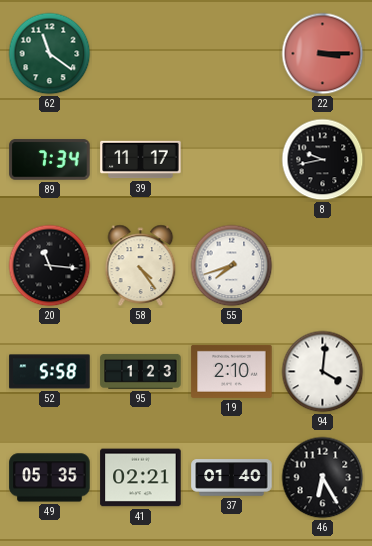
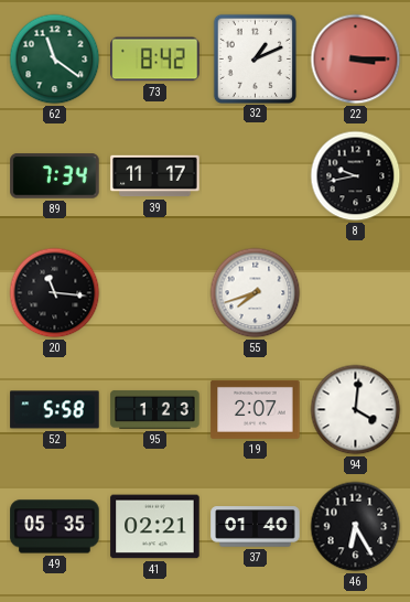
73: none -> 8:42
32: none -> 1:11
58: 4:24 -> none
19: 2:10 -> 2:07
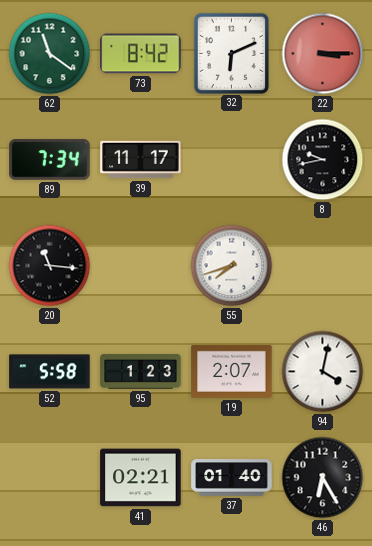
32: 1:11 -> 6:11
94: 4:01 -> 4:02
49: 05:35 -> none
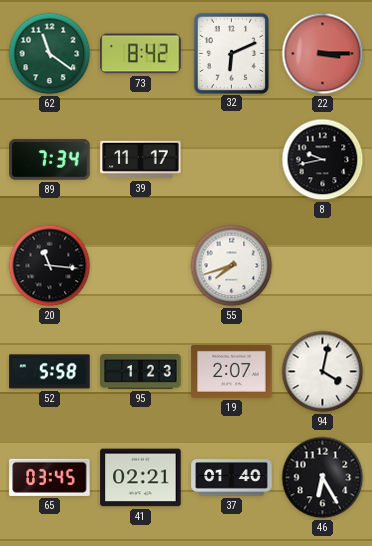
65: none -> 03:45
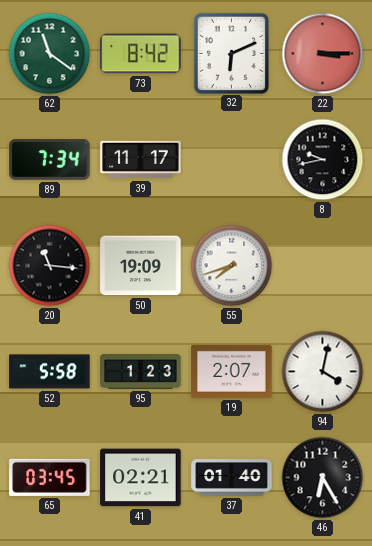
50: none -> 19:09
